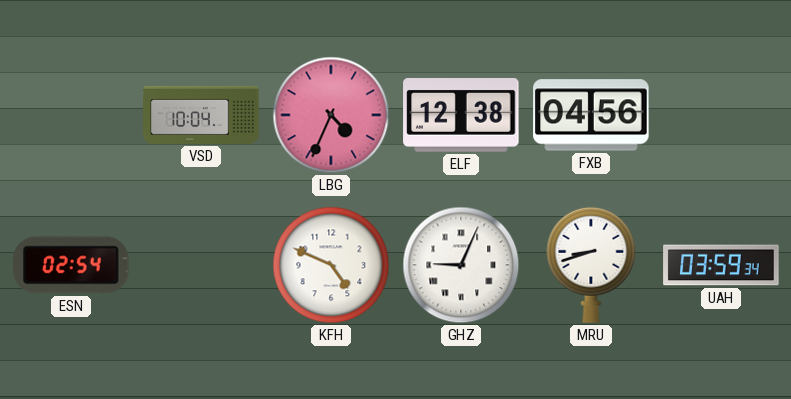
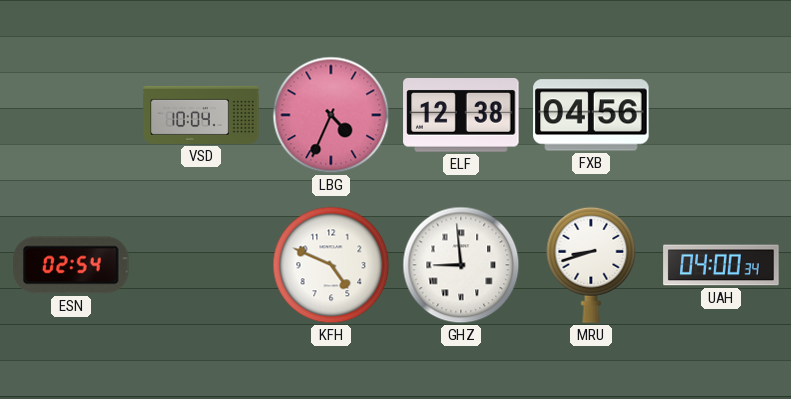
GHZ: 9:04 -> 8:59
UAH: 03:59 -> 04:00
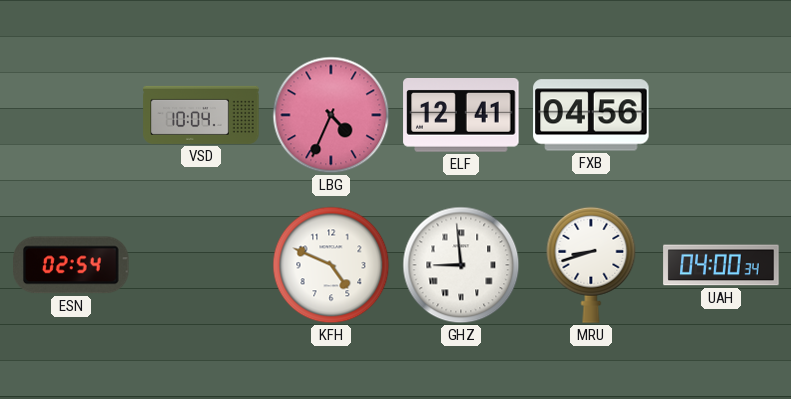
ELF: 12:38 -> 12:41
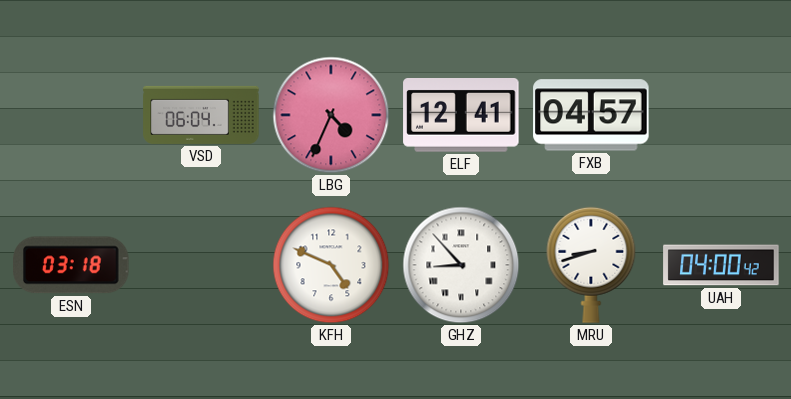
VSD: 10:04 -> 06:04
FXB: 04:56 -> 04:57
ESN: 02:54 -> 03:18
GHZ: 8:59 -> 8:53
UAH: 04:00:34 -> 04:00:42
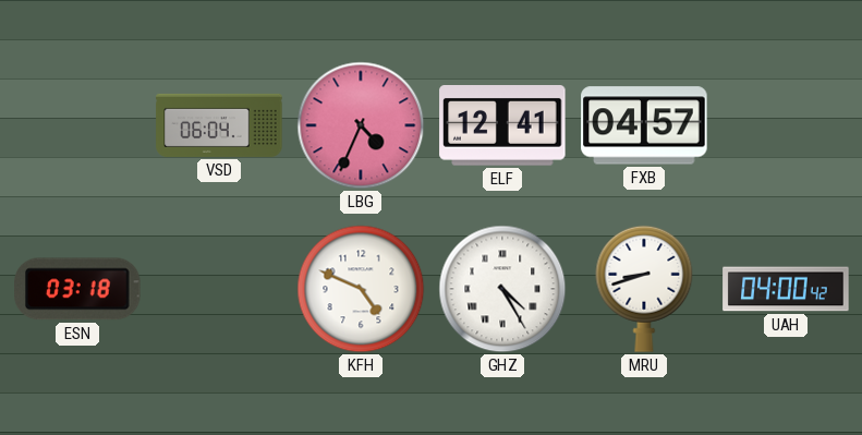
GHZ: 8:53 -> 4:25
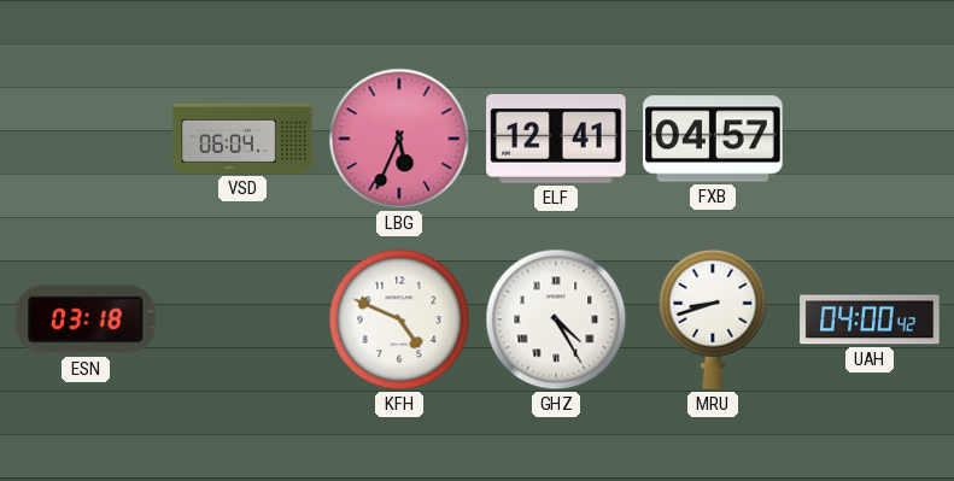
LBG: 4:34 -> 5:34
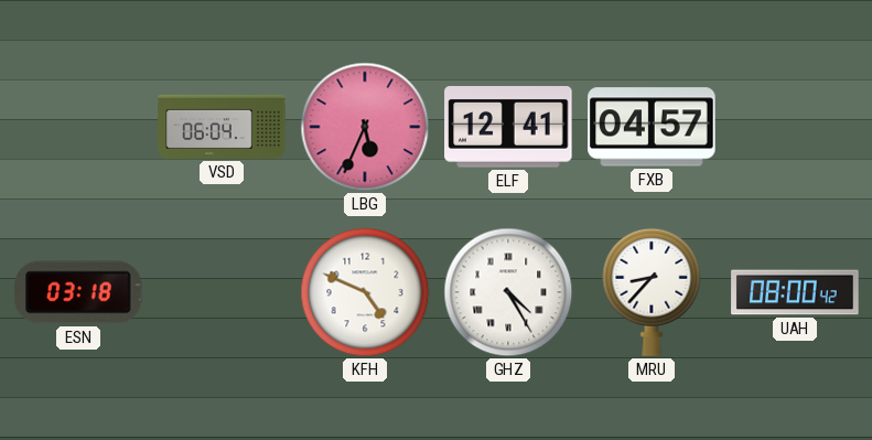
MRU: 8:42 -> 8:37
UAH: 04:00 -> 08:00
